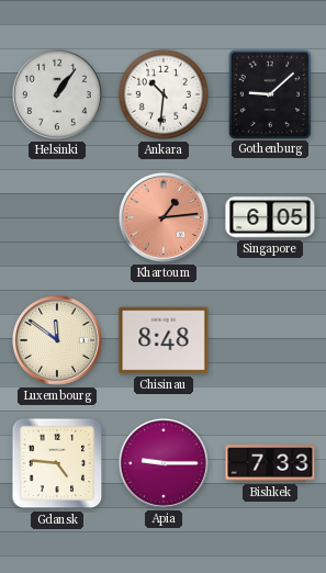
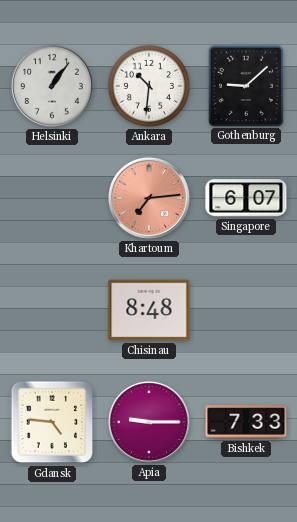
Khartoum: 1:14 -> 7:14
Singapore: 6:05 -> 6:07
Luxembourg: 11:51 -> none
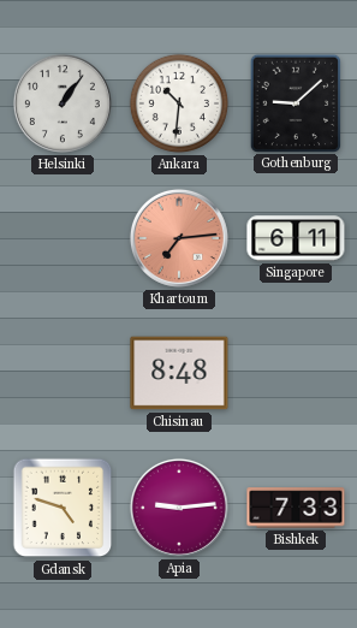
Singapore: 6:07 -> 6:11
Gdansk: 4:46 -> 4:48
Apia: 9:15 -> 9:14
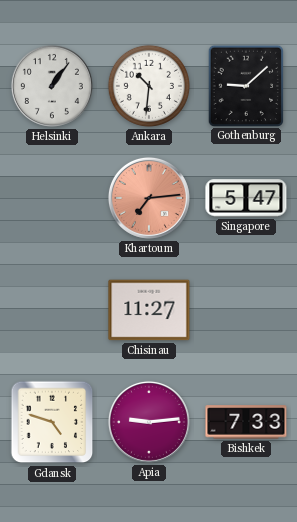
Singapore: 6:11 -> 5:47
Chisinau: 8:48 -> 11:27
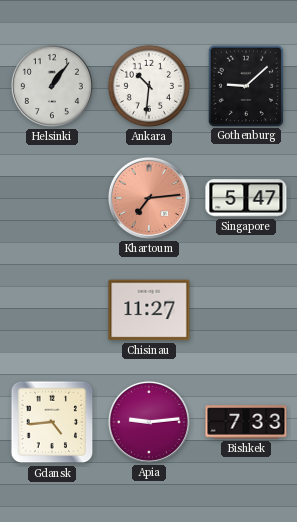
Gdansk: 4:48 -> 4:44
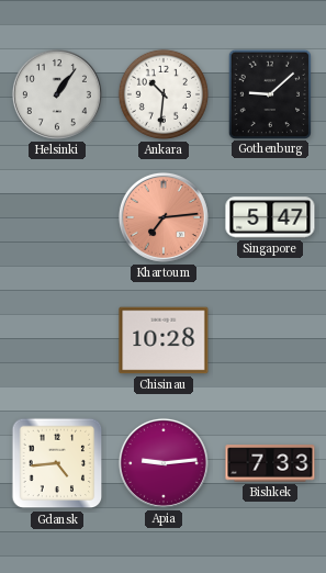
Chisinau: 11:27 -> 10:28
